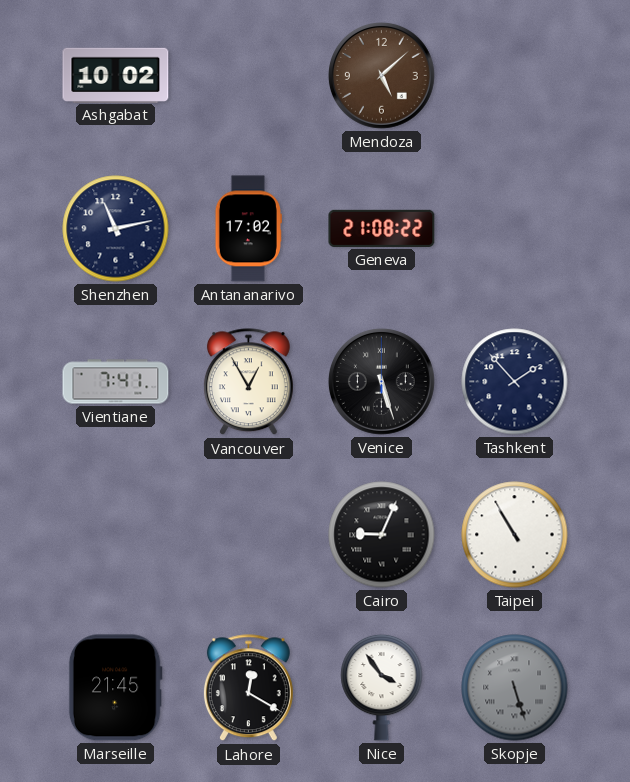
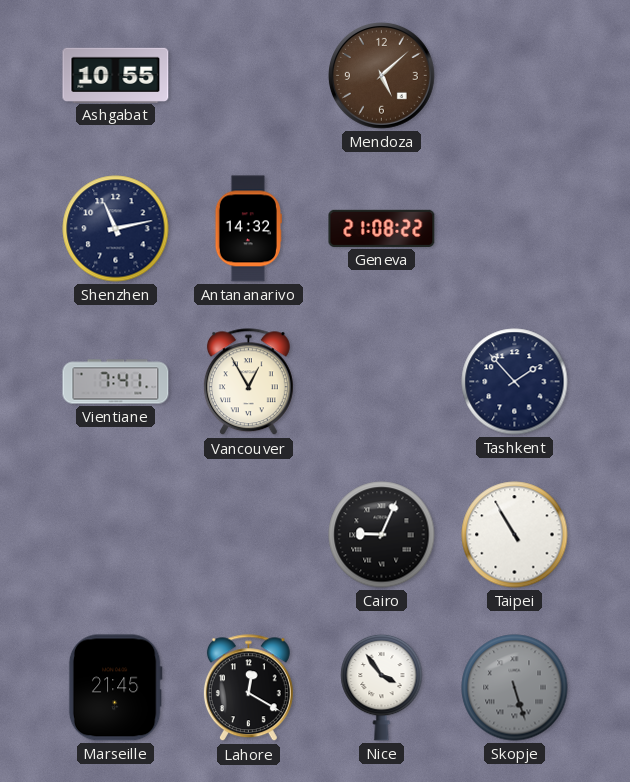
Ashgabat: 10:02 -> 10:55
Antananarivo: 17:02 -> 14:32
Venice: 5:27 -> none
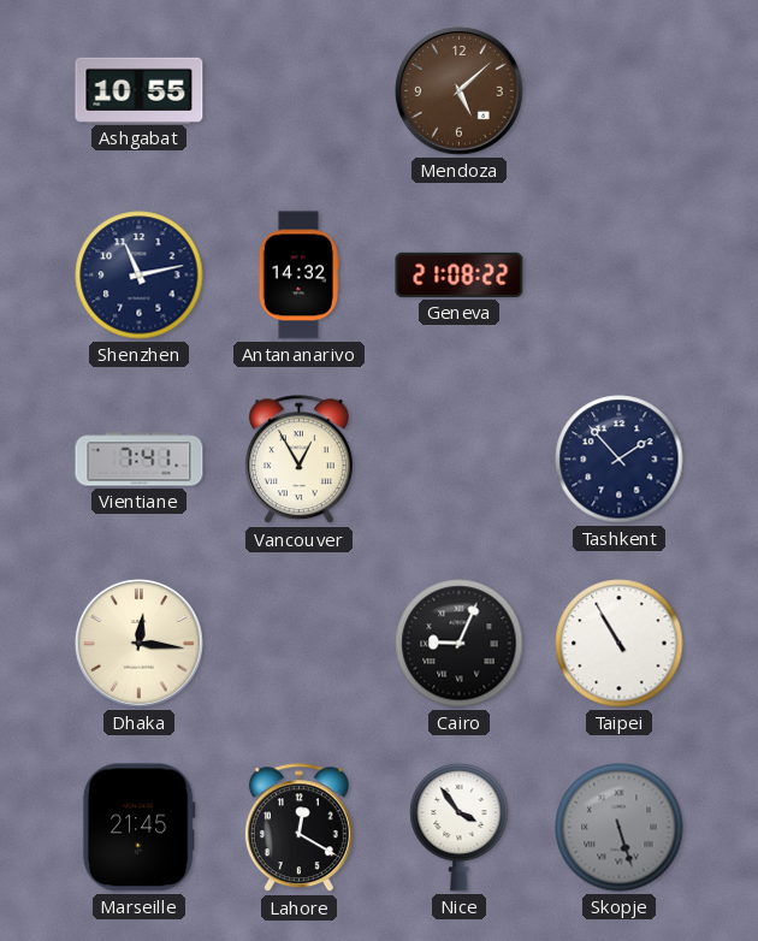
Dhaka: none -> 12:16
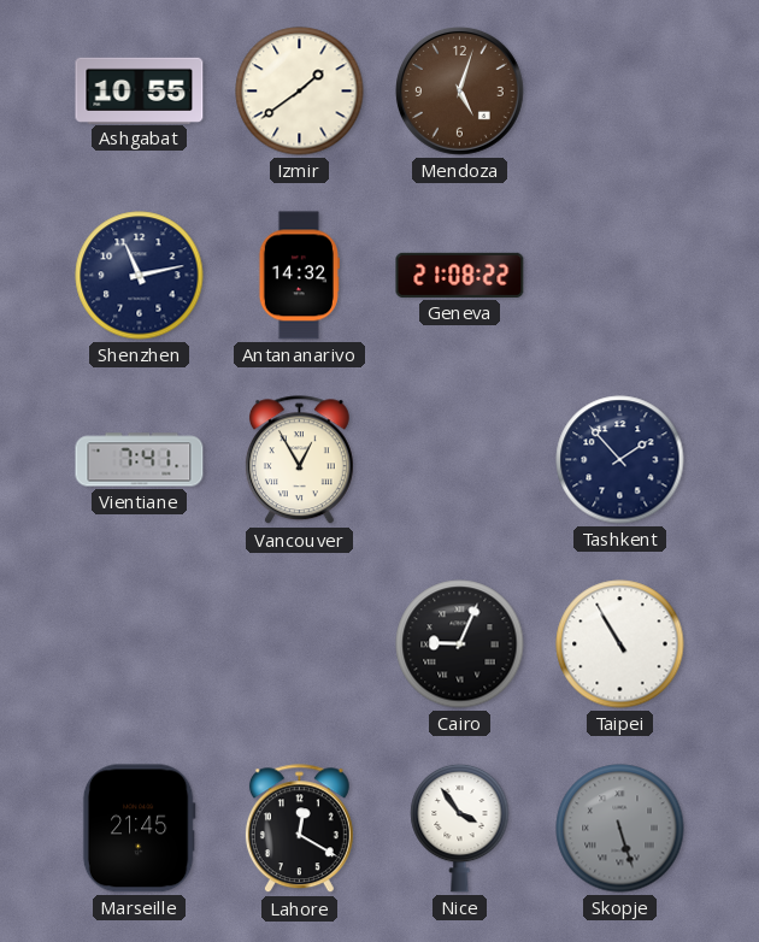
Izmir: none -> 1:39
Mendoza: 5:08 -> 5:03
Dhaka: 12:16 -> none
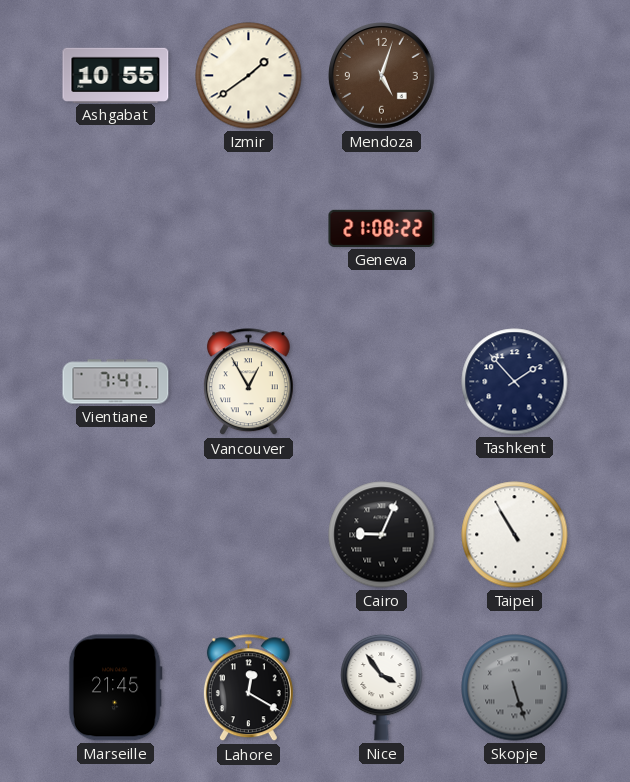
Shenzhen: 11:13 -> none
Antananarivo: 14:32 -> none
